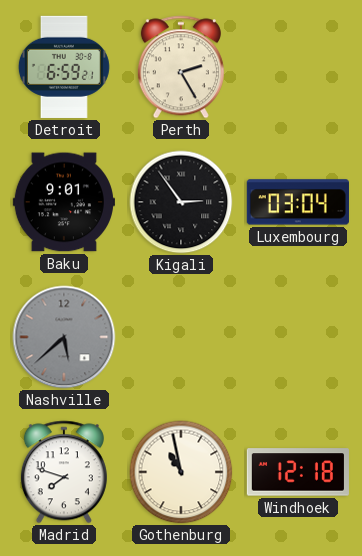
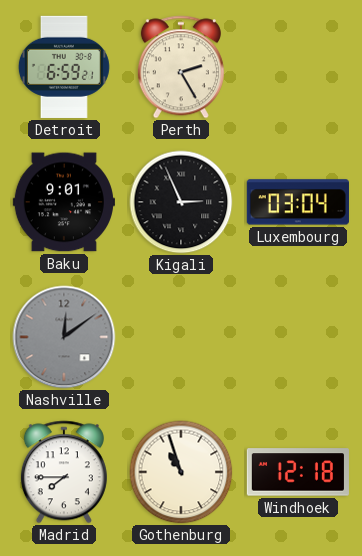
Kigali: 2:54 -> 2:56
Nashville: 5:38 -> 12:09
Madrid: 7:48 -> 7:45
Gothenburg: 10:58 -> 10:57
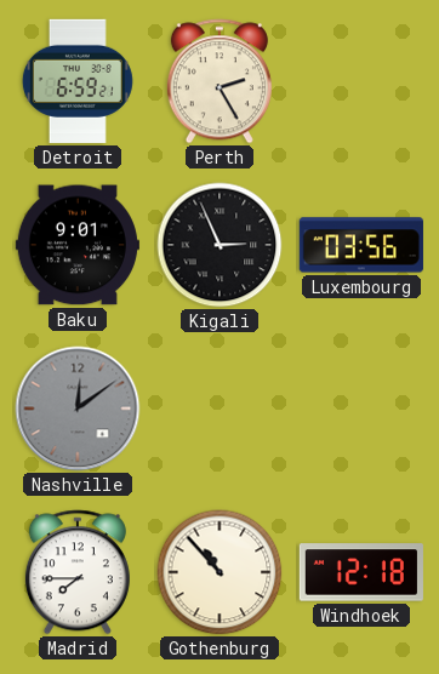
Luxembourg: 03:04 -> 03:56
Gothenburg: 10:57 -> 10:53
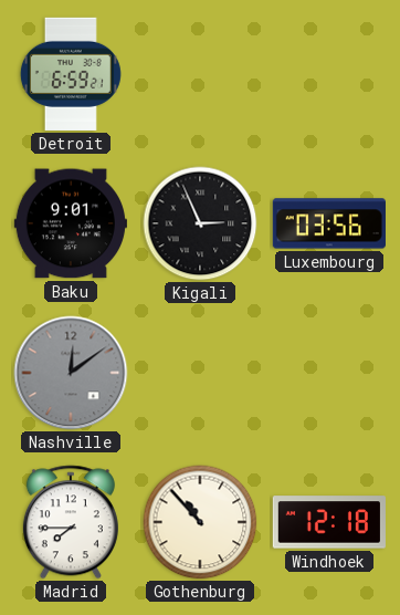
Perth: 2:25 -> none
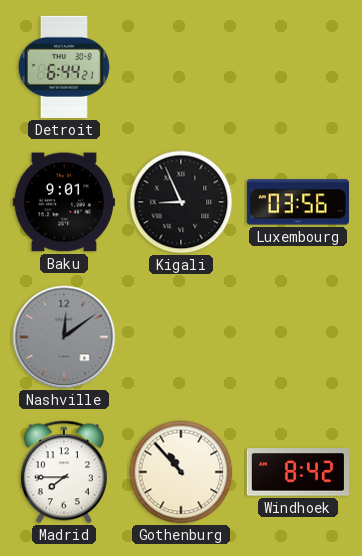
Detroit: 6:59 -> 6:44
Kigali: 2:56 -> 8:56
Windhoek: 12:18 -> 8:42
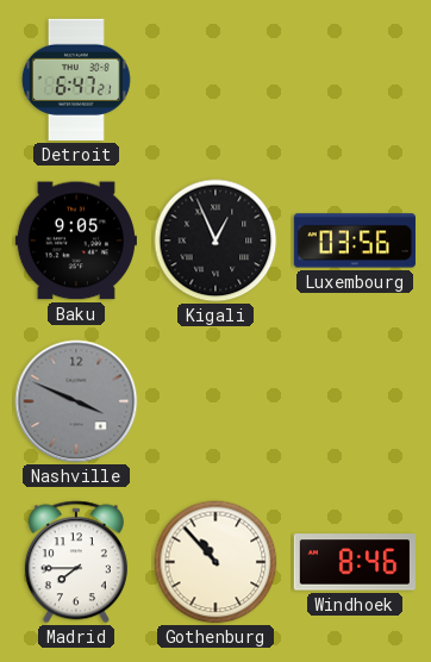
Detroit: 6:44 -> 6:47
Baku: 9:01 -> 9:05
Kigali: 8:56 -> 12:56
Nashville: 12:09 -> 3:49
Windhoek: 8:42 -> 8:46
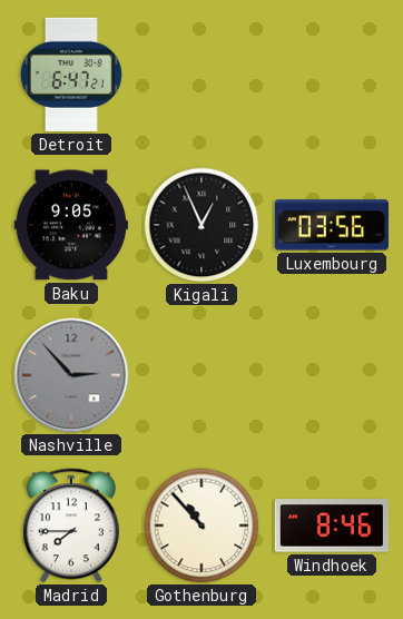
Nashville: 3:49 -> 2:53
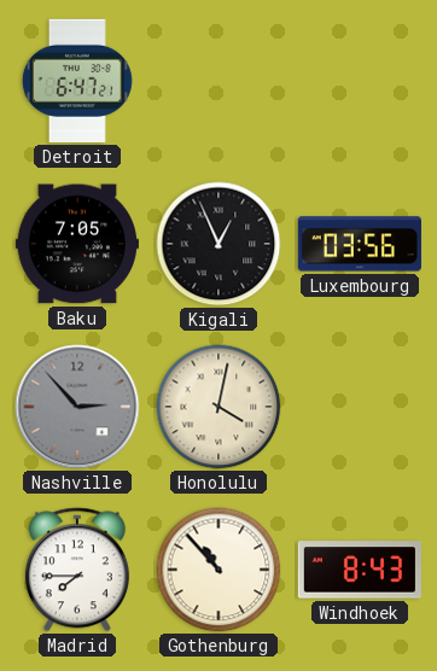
Baku: 9:05 -> 7:05
Honolulu: none -> 4:02
Windhoek: 8:46 -> 8:43
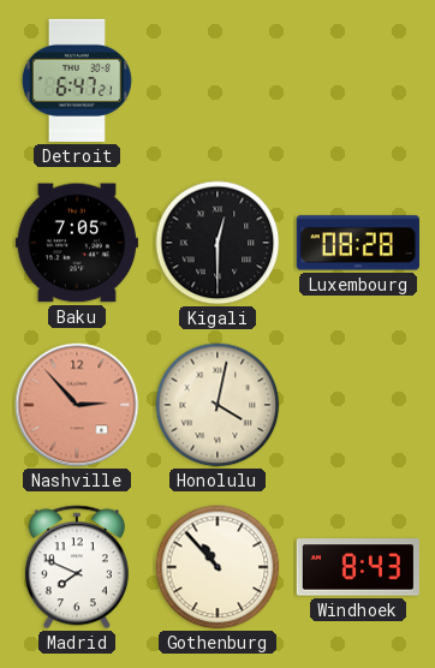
Kigali: 12:56 -> 12:30
Luxembourg: 03:56 -> 08:28
Nashville dial: grey -> salmon
Madrid: 7:45 -> 7:49
